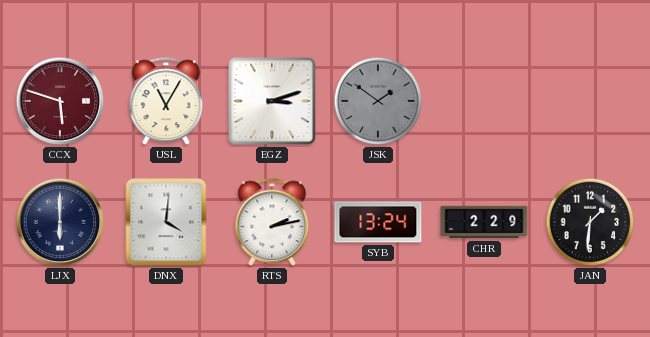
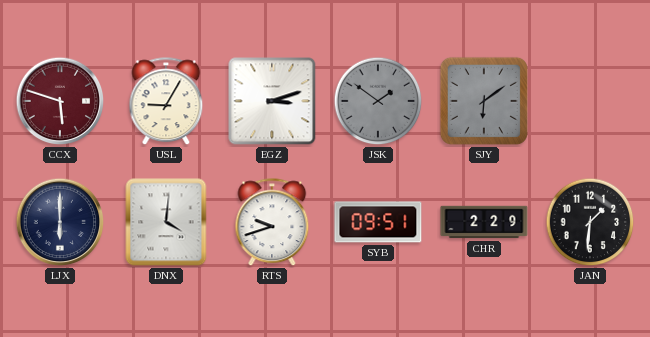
USL: 11:05 -> 9:05
SJY: none -> 6:09
RTS: 2:13 -> 9:42
SYB: 13:24 -> 09:51
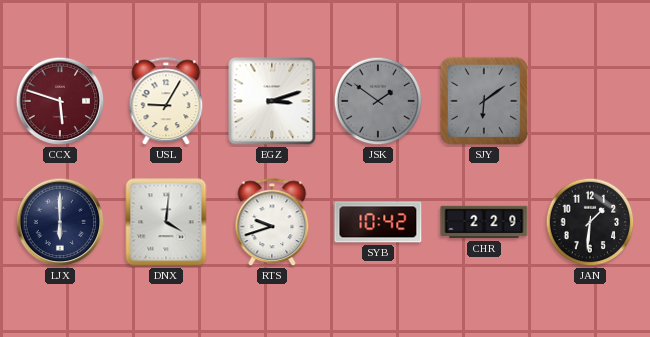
SYB: 09:51 -> 10:42
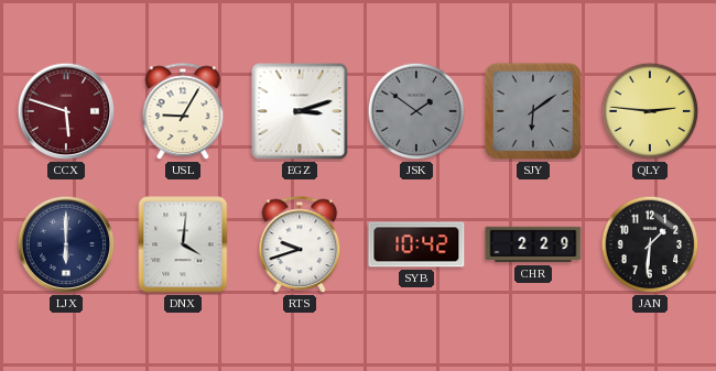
QLY: none -> 2:46
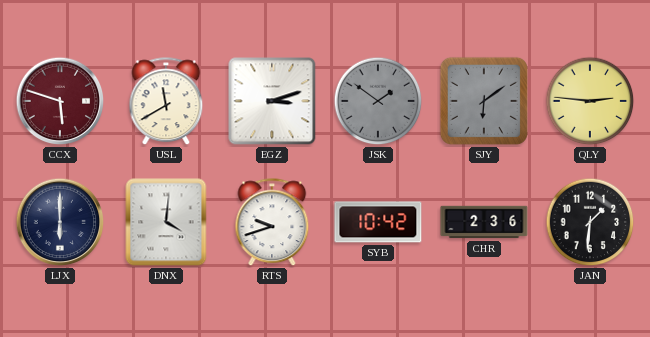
USL: 9:05 -> 11:40
CHR: 2:29 -> 2:36
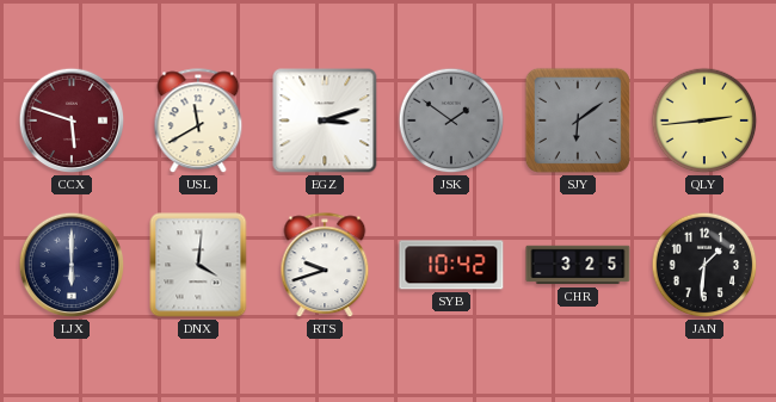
QLY: 2:46 -> 2:44
CHR: 2:36 -> 3:25
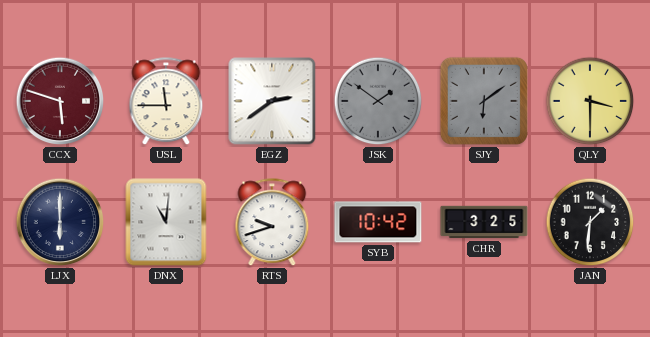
USL: 11:40 -> 11:45
EGZ: 3:12 -> 2:39
QLY: 2:44 -> 3:30
DNX: 4:01 -> 11:01
